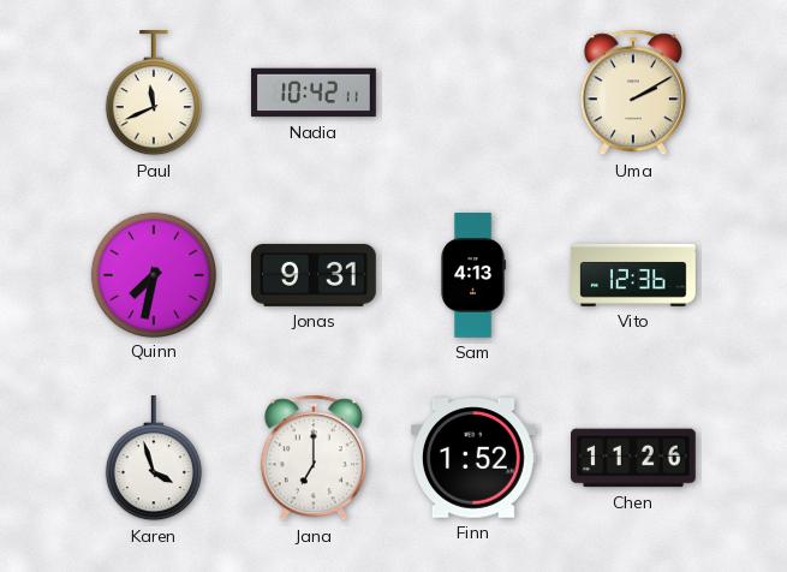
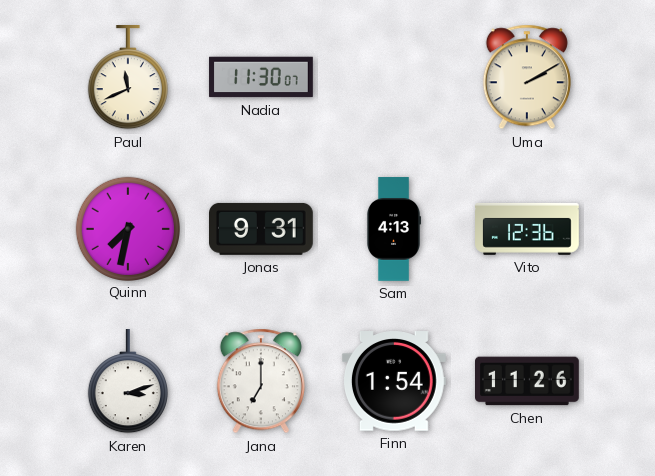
Nadia: 10:42 -> 11:30
Karen: 3:57 -> 3:12
Finn: 1:52 -> 1:54
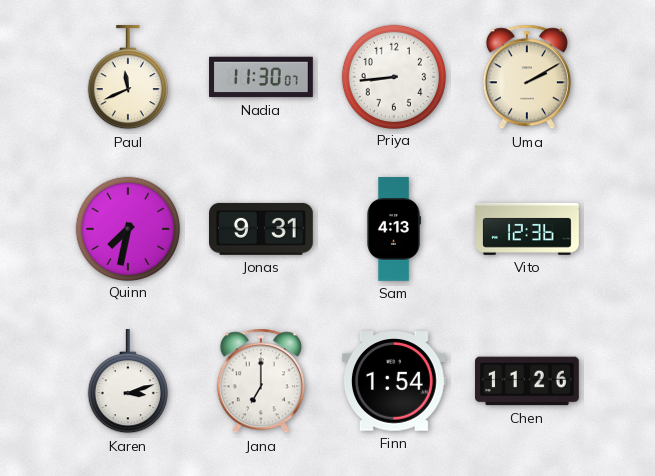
Priya: none -> 8:44
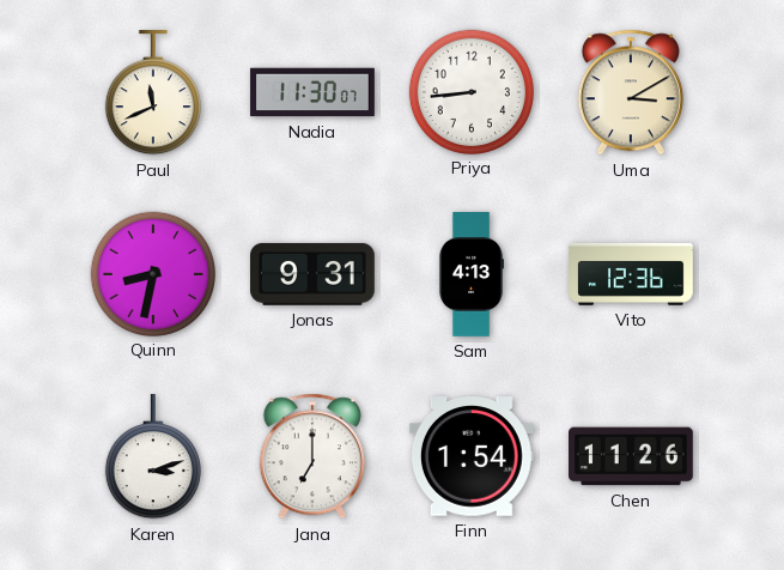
Uma: 2:10 -> 3:10
Quinn: 7:32 -> 8:32
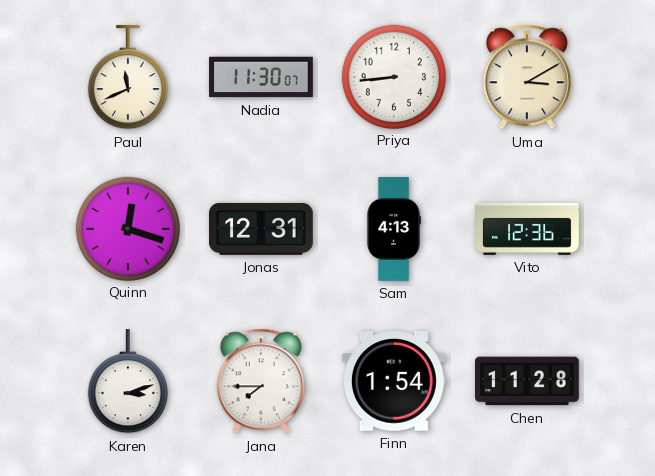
Quinn: 8:32 -> 12:18
Jonas: 9:31 -> 12:31
Jana: 7:00 -> 7:45
Chen: 11:26 -> 11:28
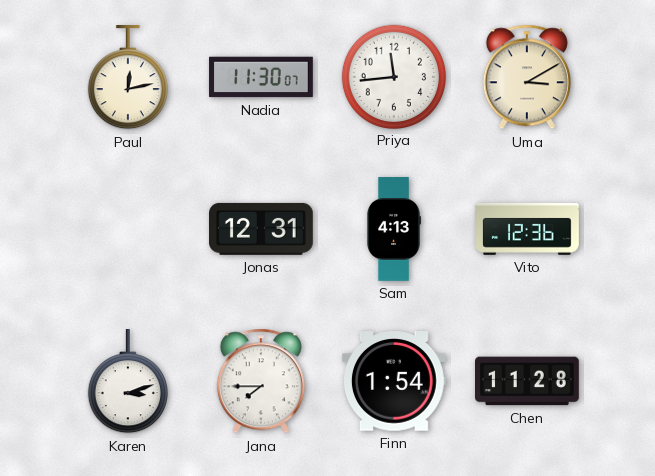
Paul: 11:41 -> 12:13
Priya: 8:44 -> 11:44
Quinn: 12:18 -> none
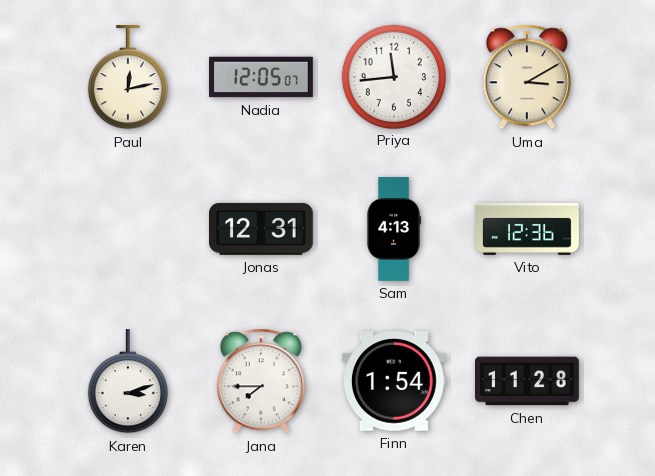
Nadia: 11:30 -> 12:05
